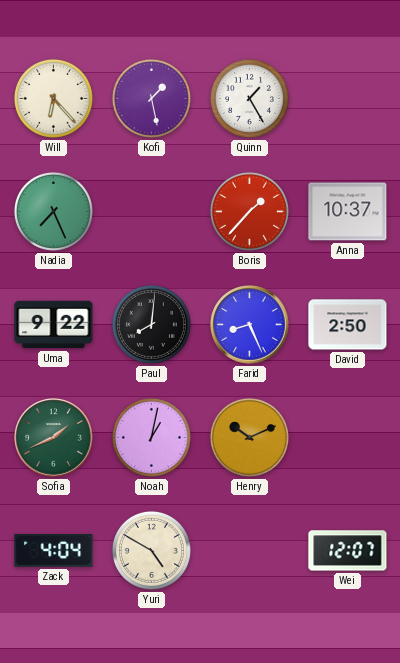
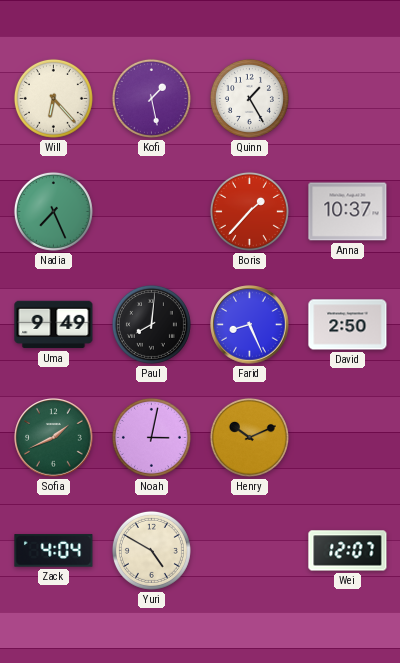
Uma: 9:22 -> 9:49
Noah: 1:02 -> 3:02
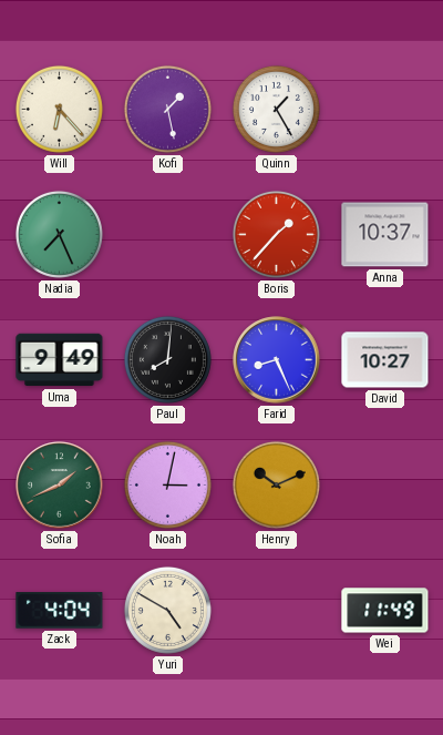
David: 2:50 -> 10:27
Wei: 12:07 -> 11:49
